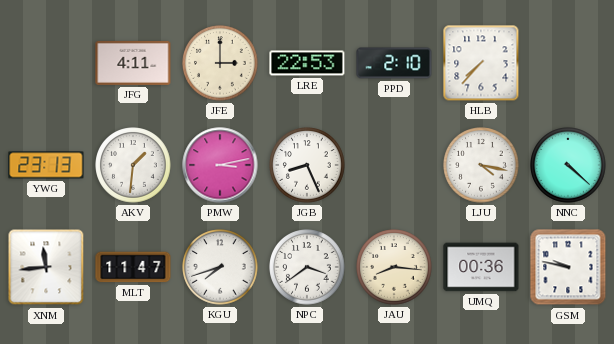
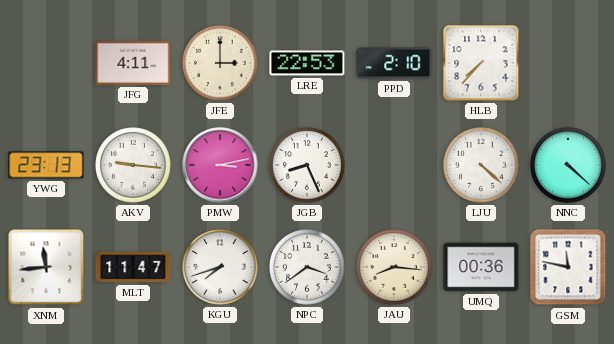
AKV: 1:31 -> 9:16
LJU: 4:17 -> 4:22
GSM: 9:47 -> 11:47
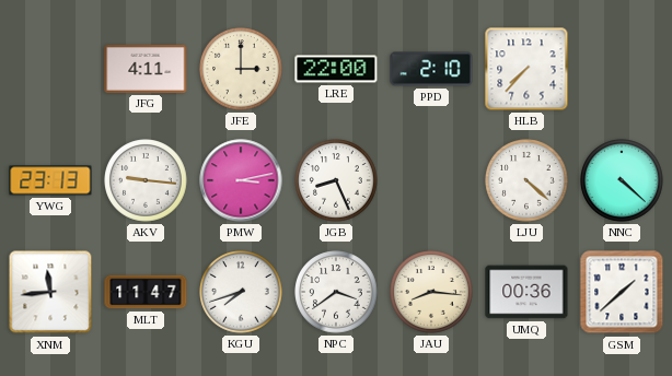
LRE: 22:53 -> 22:00
GSM: 11:47 -> 1:38
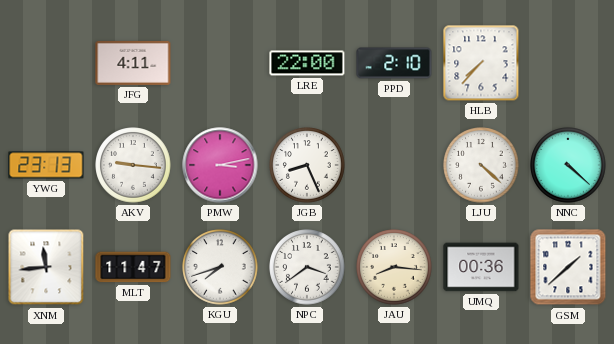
JFE: 3:00 -> none
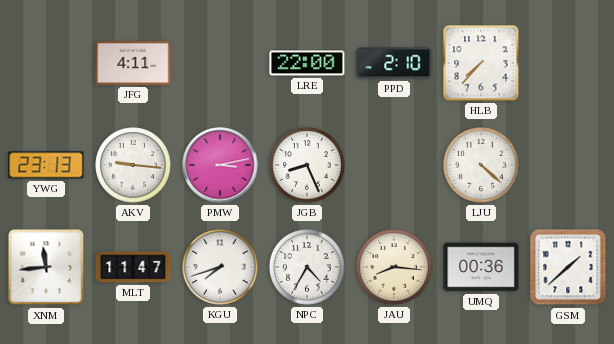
NNC: 4:22 -> none
NPC: 3:39 -> 4:35
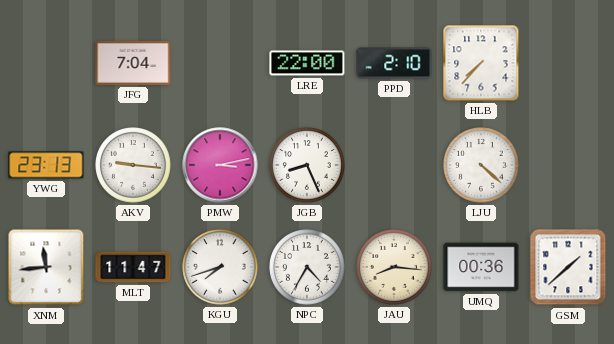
JFG: 4:11 -> 7:04
